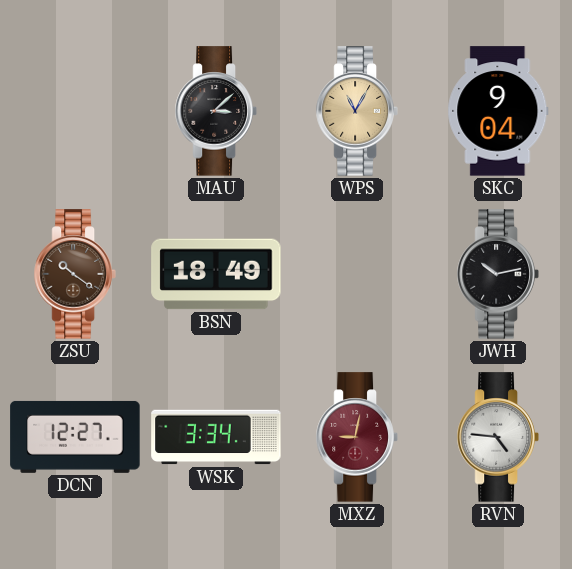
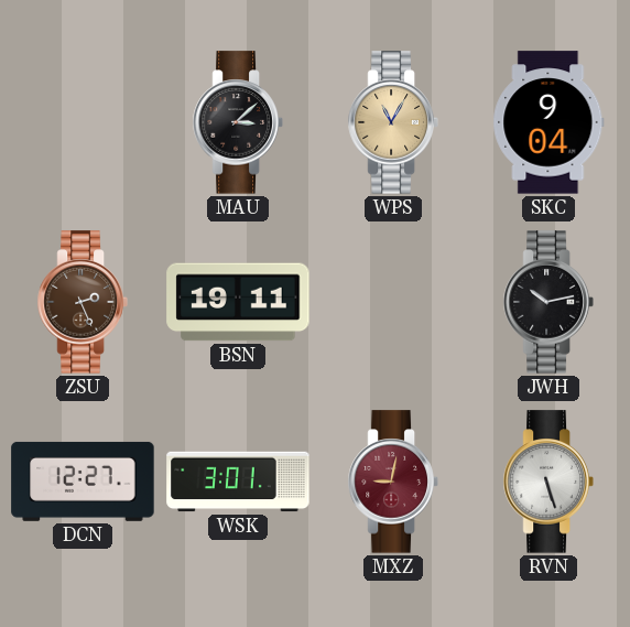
ZSU: 10:21 -> 2:26
BSN: 18:49 -> 19:11
WSK: 3:34 -> 3:01
RVN: 4:46 -> 5:27
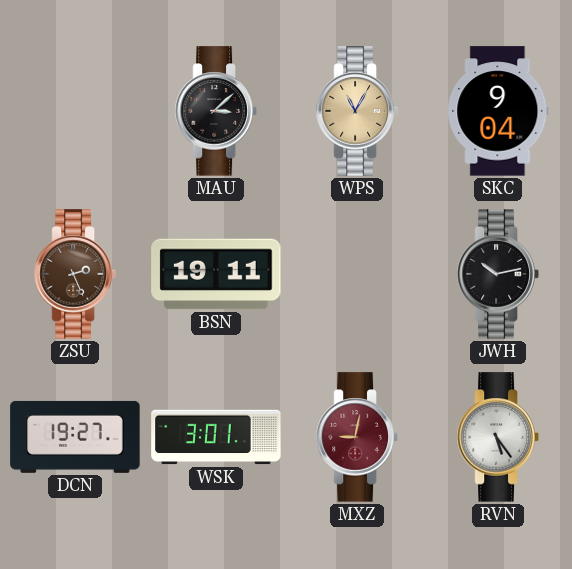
DCN: 12:27 -> 19:27
RVN: 5:27 -> 5:24
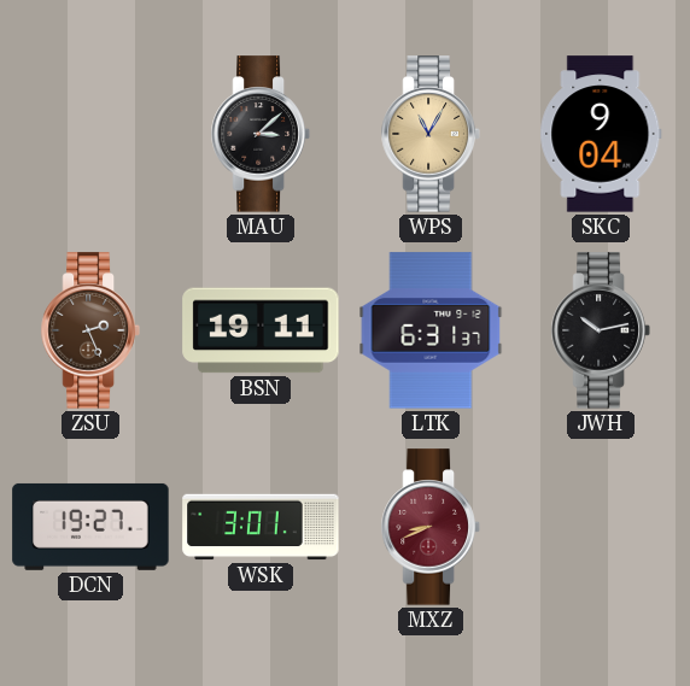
LTK: none -> 6:31
MXZ: 9:02 -> 8:41
RVN: 5:24 -> none
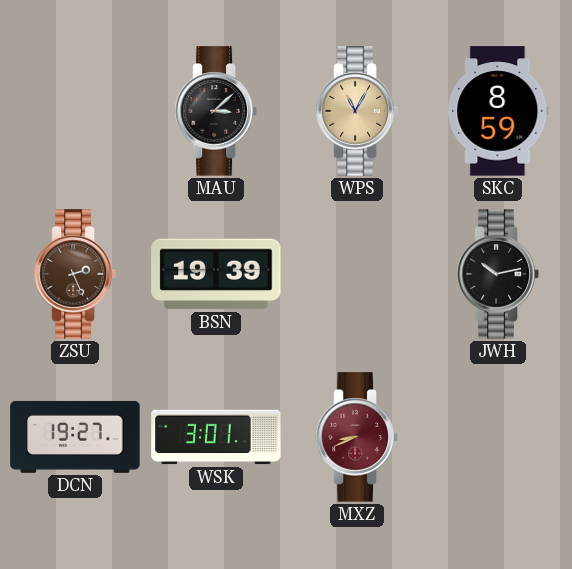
SKC: 9:04 -> 8:59
BSN: 19:11 -> 19:39
LTK: 6:31 -> none
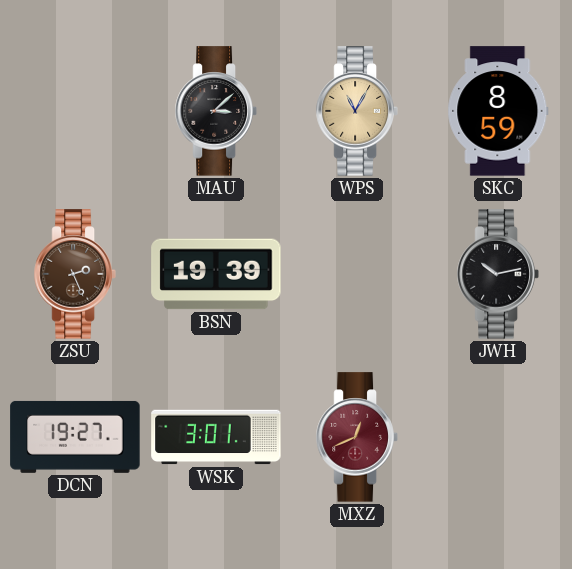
MXZ: 8:41 -> 12:41
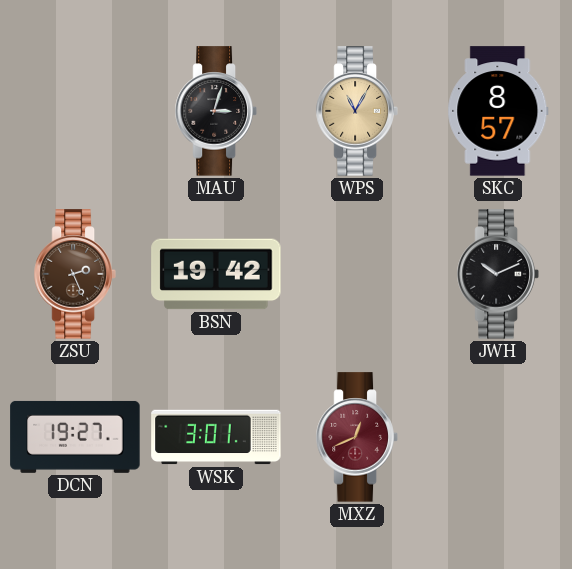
MAU: 3:08 -> 3:03
SKC: 8:59 -> 8:57
BSN: 19:39 -> 19:42
JWH: 10:13 -> 10:11
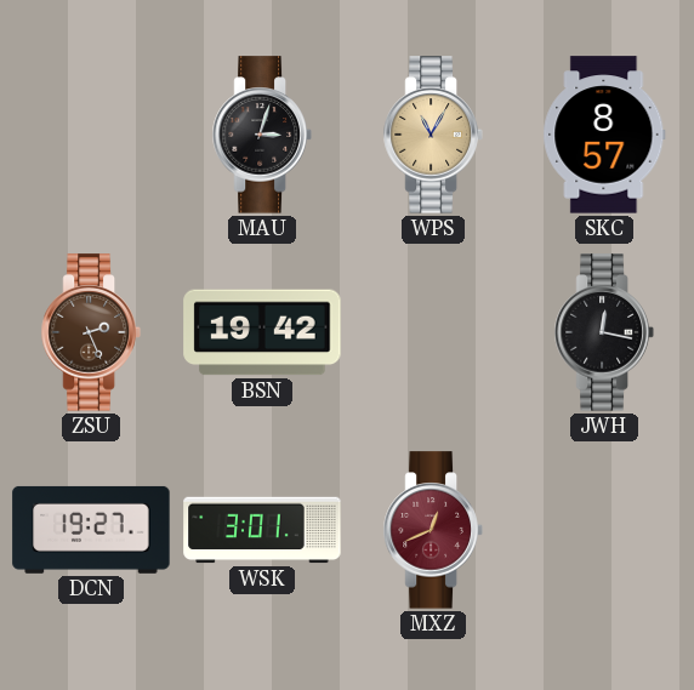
JWH: 10:11 -> 12:17
